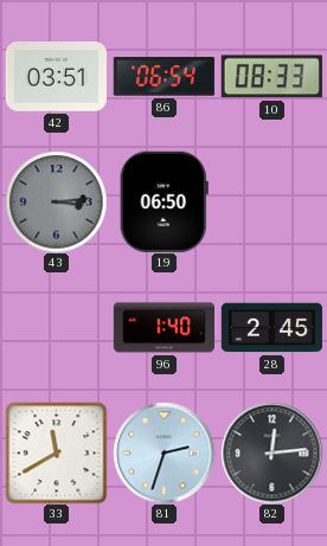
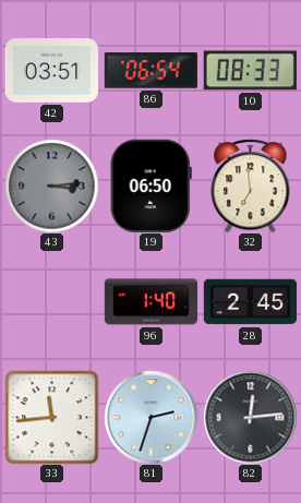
32: none -> 6:59
33: 11:40 -> 11:44
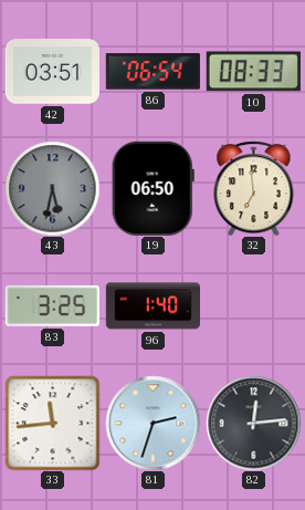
43: 3:14 -> 5:32
83: none -> 3:25
28: 2:45 -> none
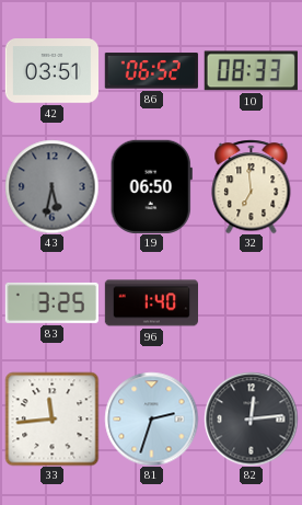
86: 06:54 -> 06:52
